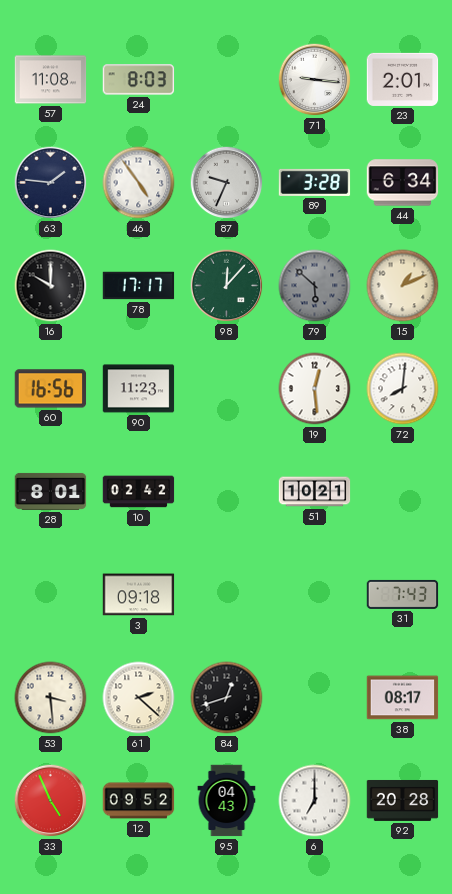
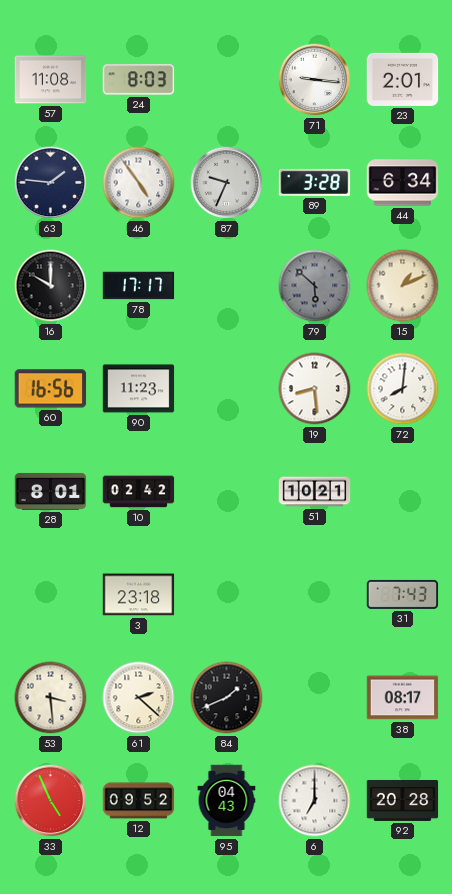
98: 12:07 -> none
19: 12:29 -> 8:29
3: 09:18 -> 23:18
84: 12:42 -> 1:41
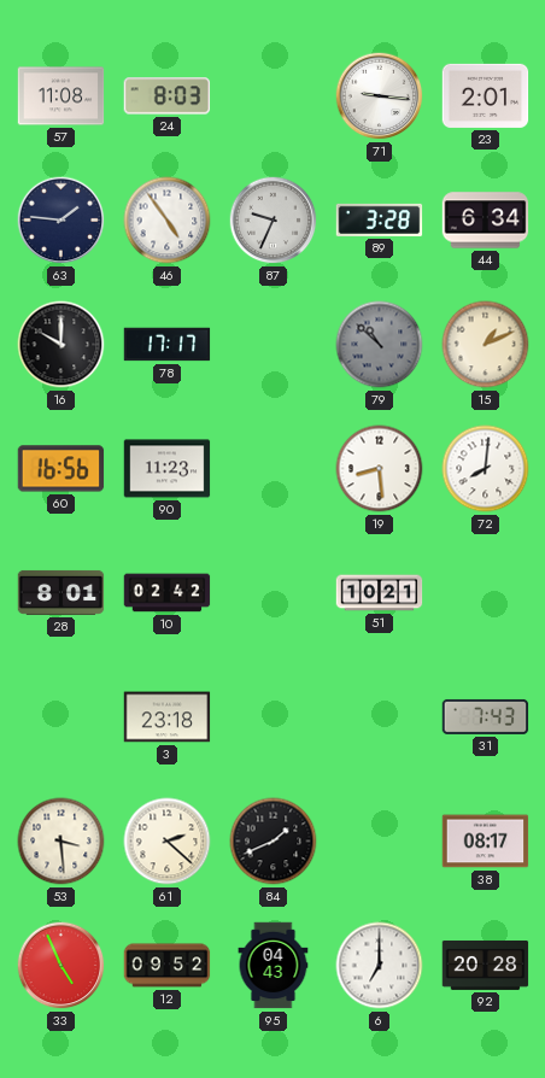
79: 5:52 -> 10:52
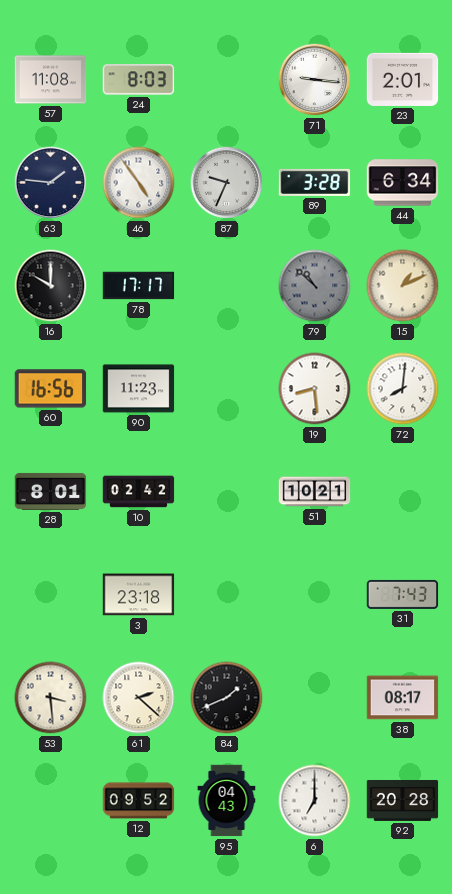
33: 4:56 -> none
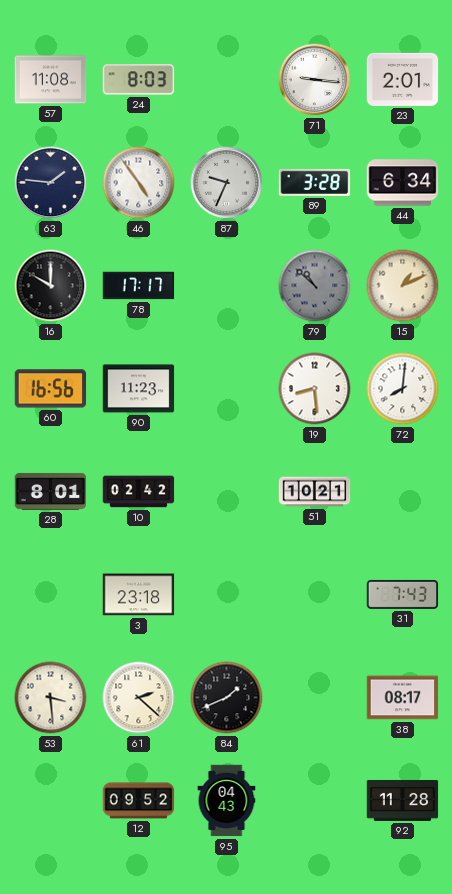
6: 7:00 -> none
92: 20:28 -> 11:28
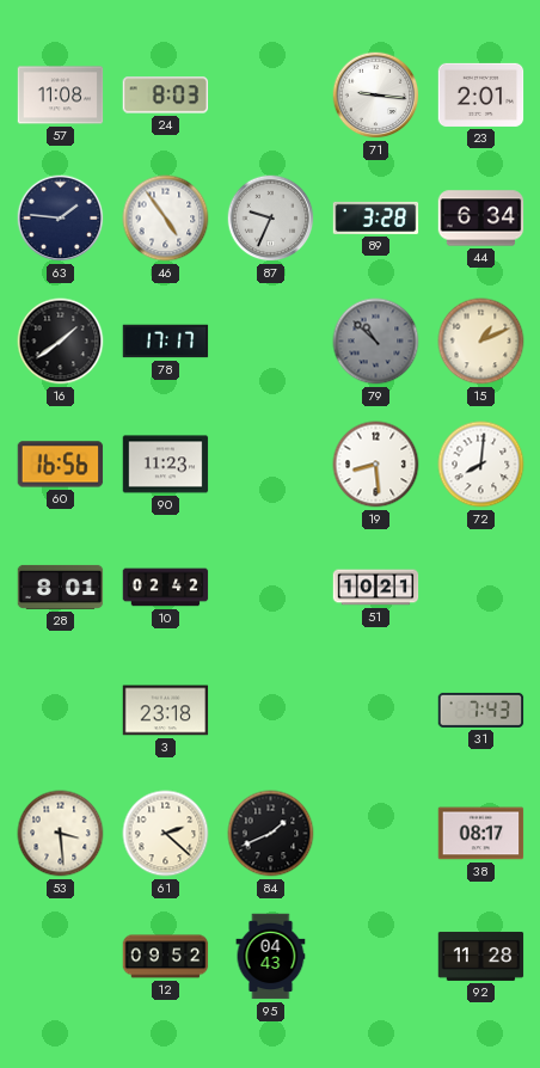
16: 10:00 -> 1:39
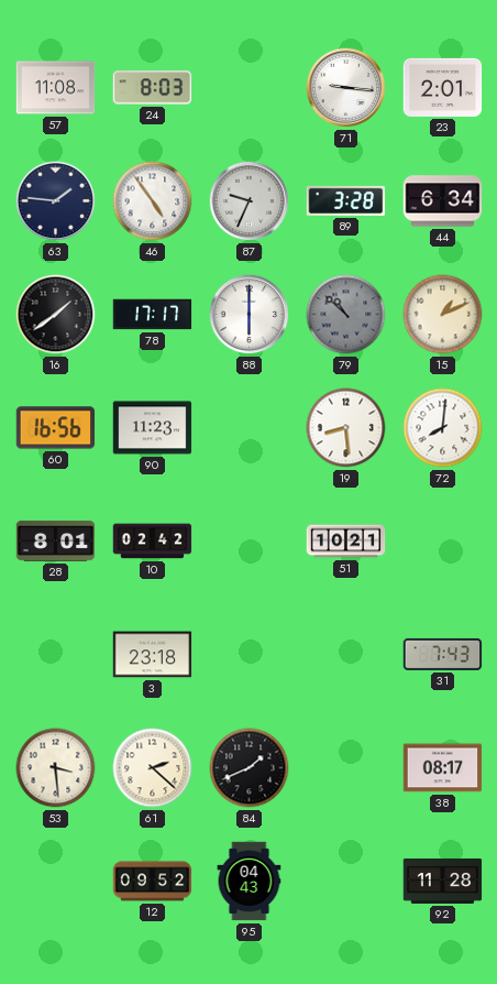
88: none -> 6:00
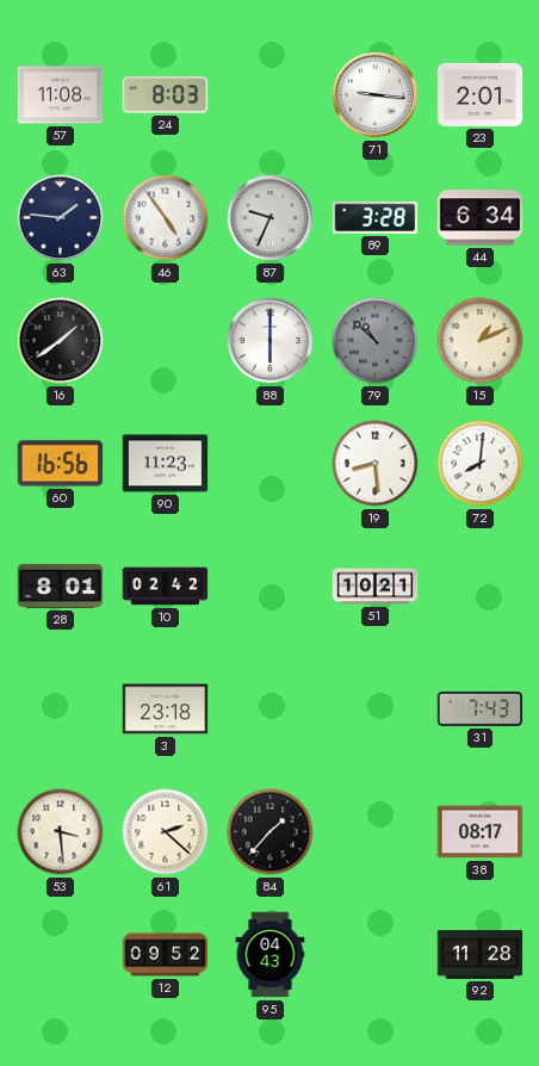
78: 17:17 -> none
84: 1:41 -> 1:37
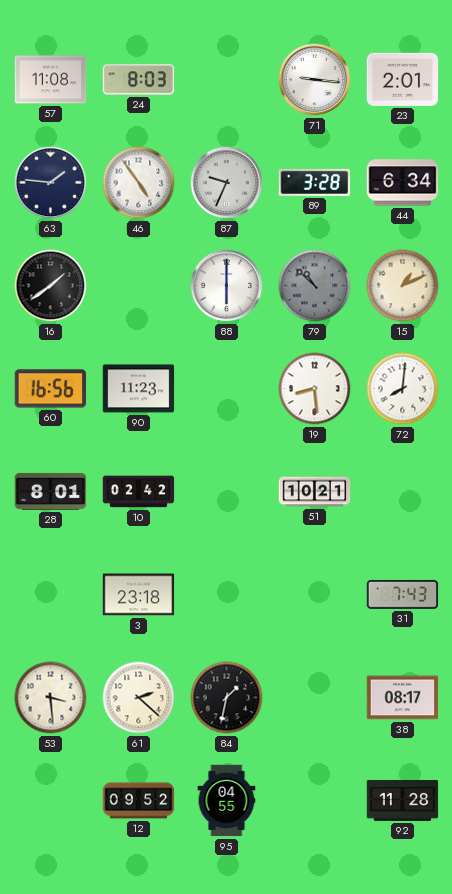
84: 1:37 -> 1:32
95: 04:43 -> 04:55
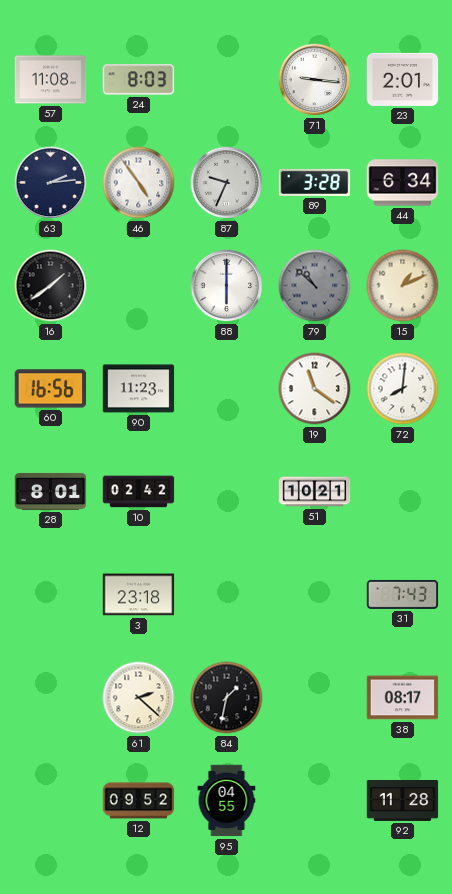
63: 1:46 -> 2:14
19: 8:29 -> 11:21
53: 3:29 -> none
